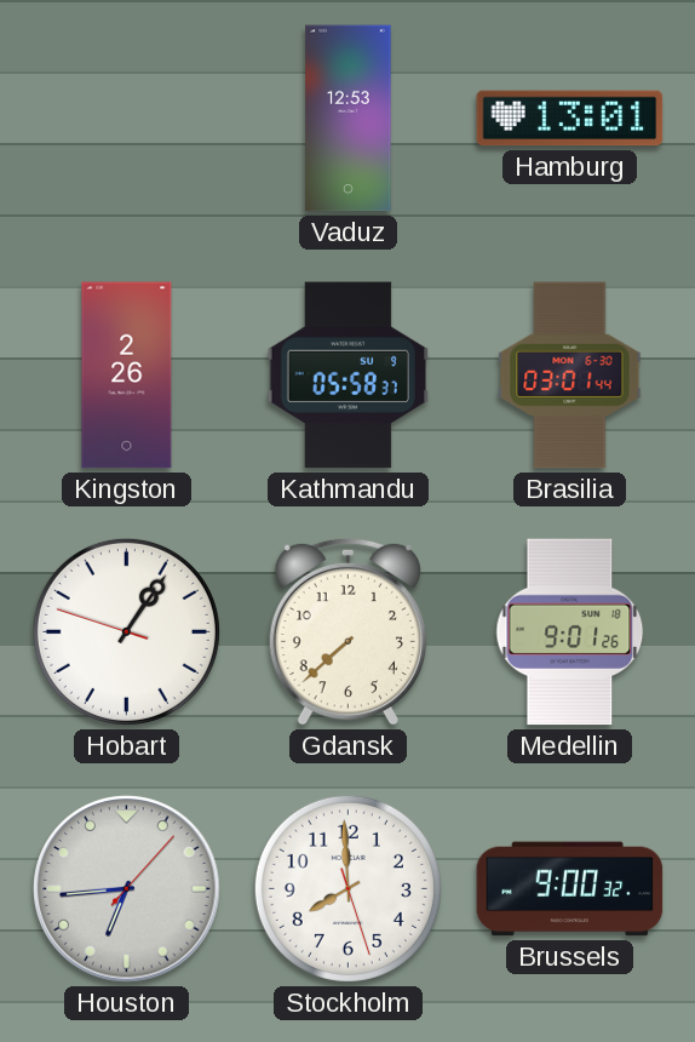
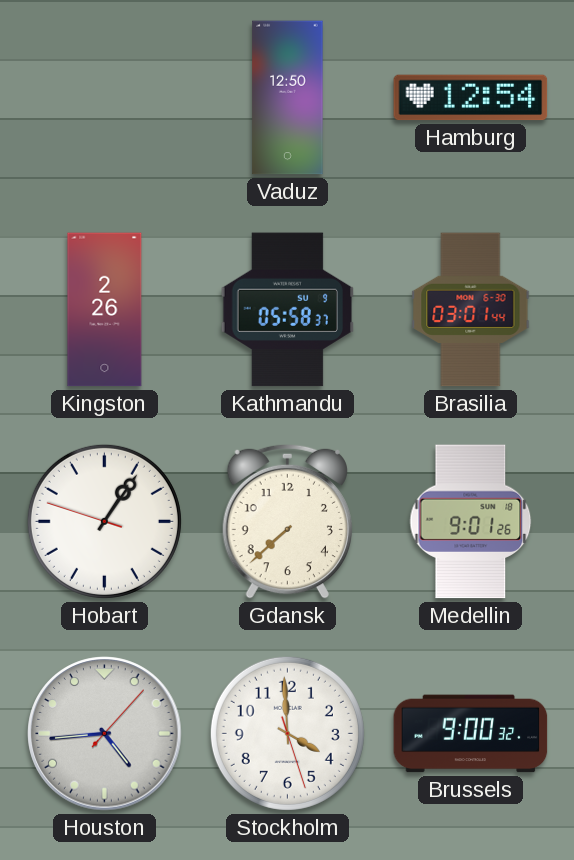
Vaduz: 12:53 -> 12:50
Hamburg: 13:01 -> 12:54
Houston: 6:44 -> 4:44
Stockholm: 7:59 -> 3:59
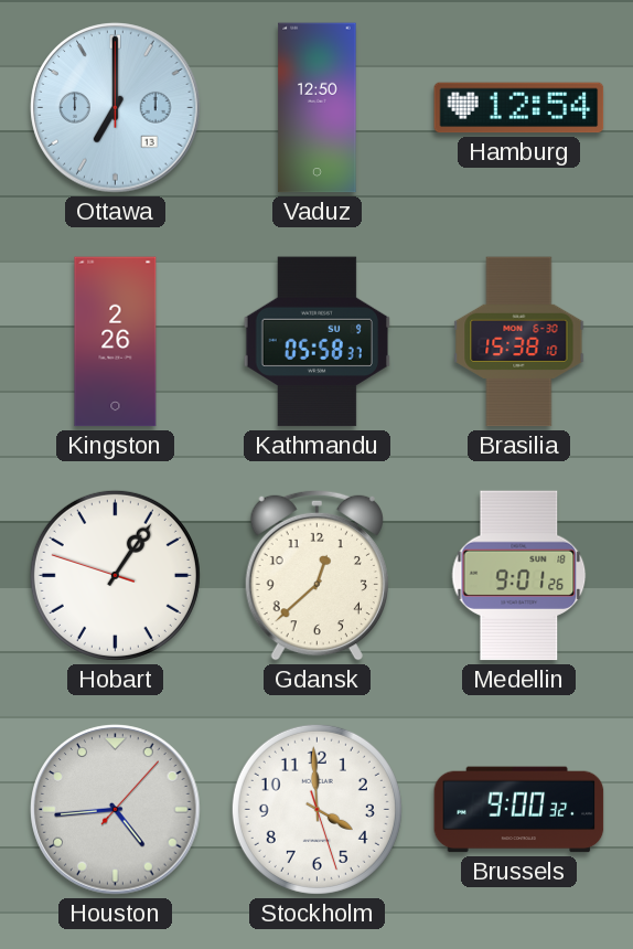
Ottawa: none -> 7:00
Brasilia: 03:01 -> 15:38
Gdansk: 7:38 -> 12:38
